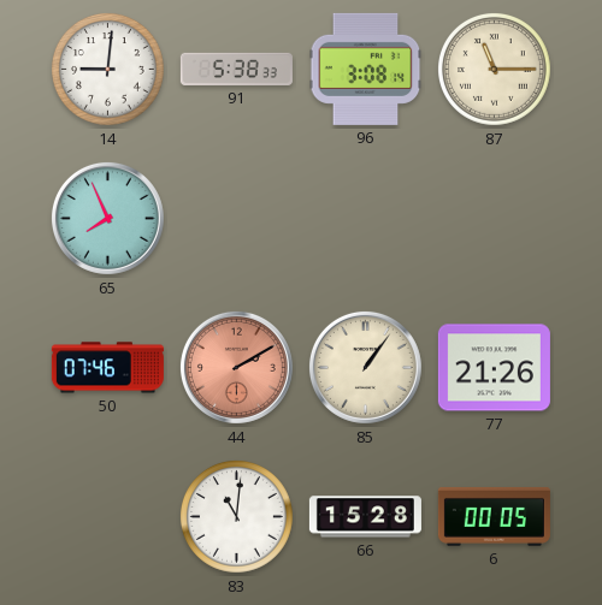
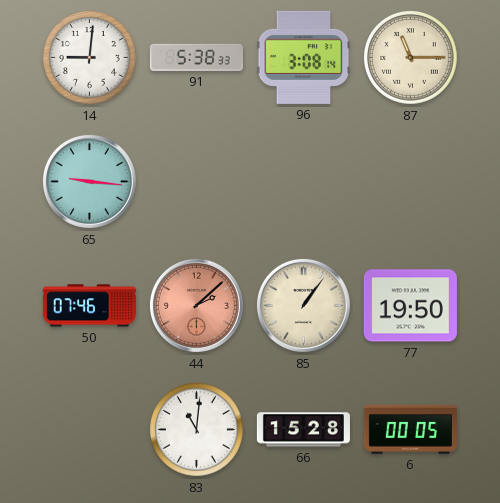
65: 7:56 -> 9:16
44: 2:10 -> 2:08
77: 21:26 -> 19:50
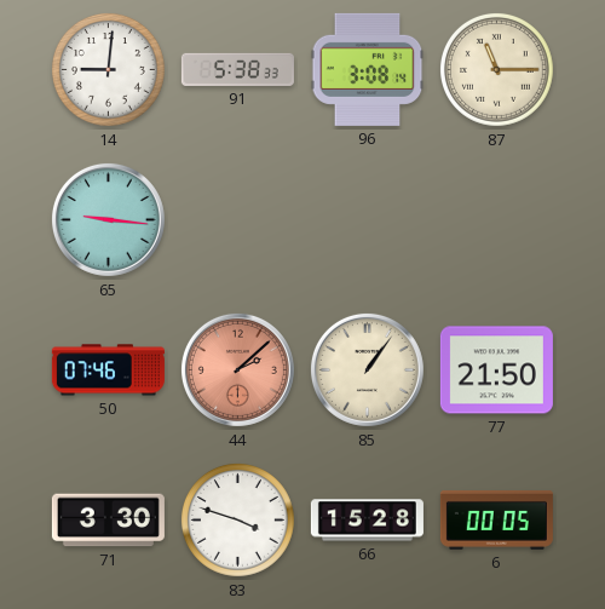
77: 19:50 -> 21:50
71: none -> 3:30
83: 11:01 -> 3:48
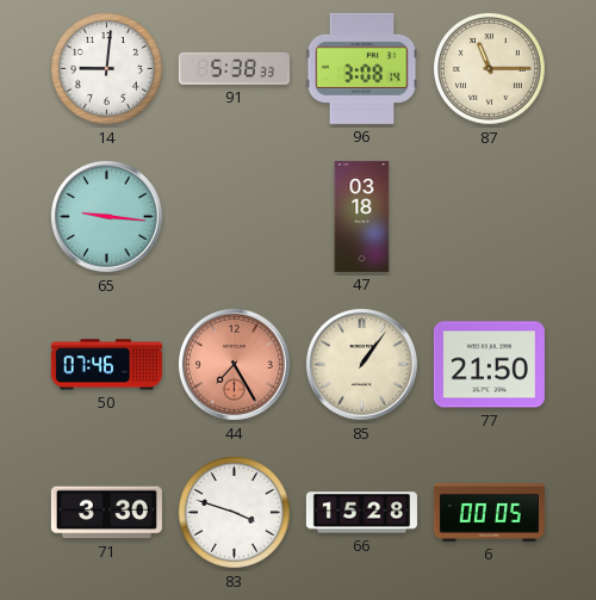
47: none -> 03:18
44: 2:08 -> 7:25
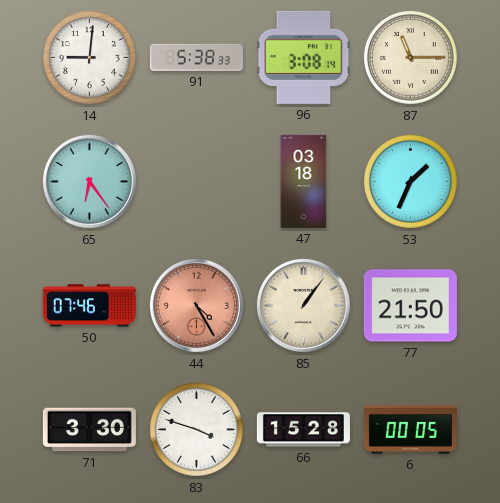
65: 9:16 -> 6:24
53: none -> 1:34
44: 7:25 -> 4:25
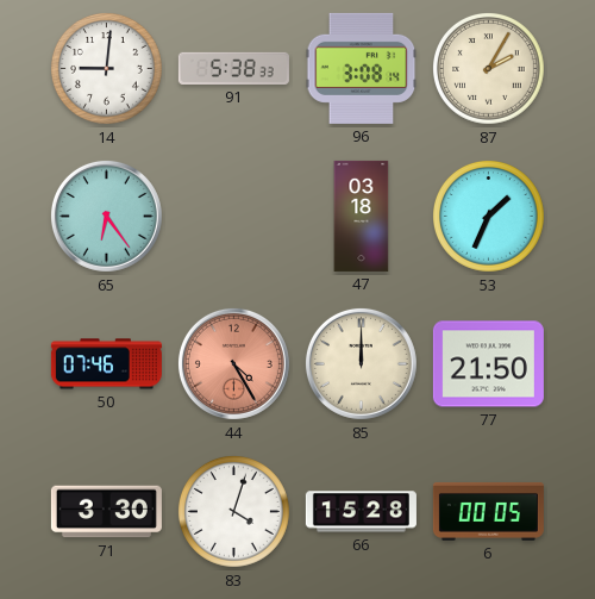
87: 11:15 -> 2:05
85: 1:06 -> 12:00
83: 3:48 -> 4:03
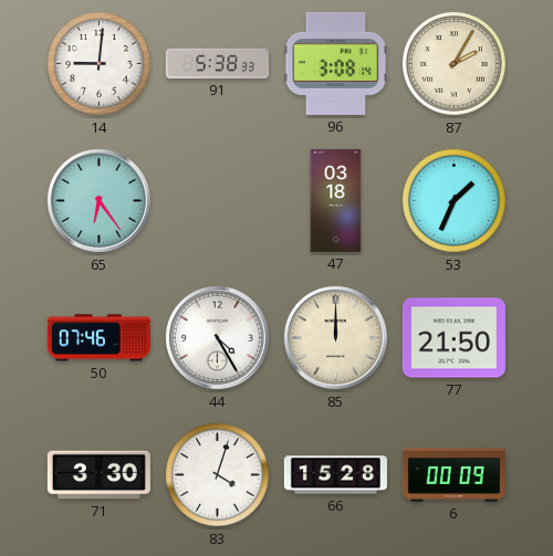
44 dial: salmon -> white
6: 00:05 -> 00:09
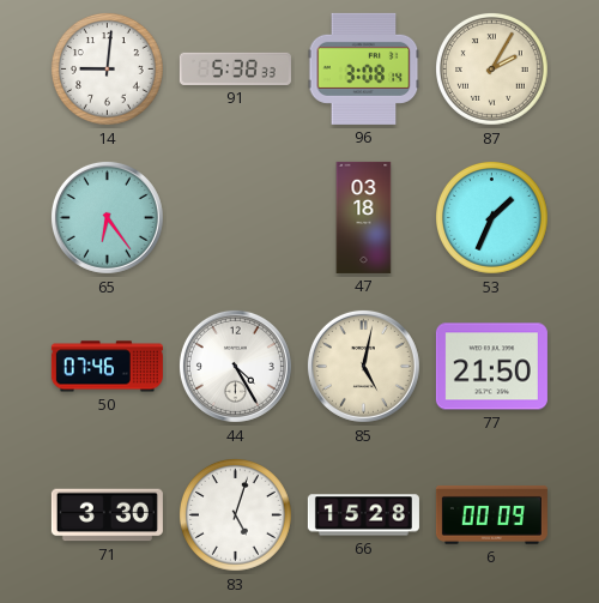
85: 12:00 -> 5:02
83: 4:03 -> 5:03
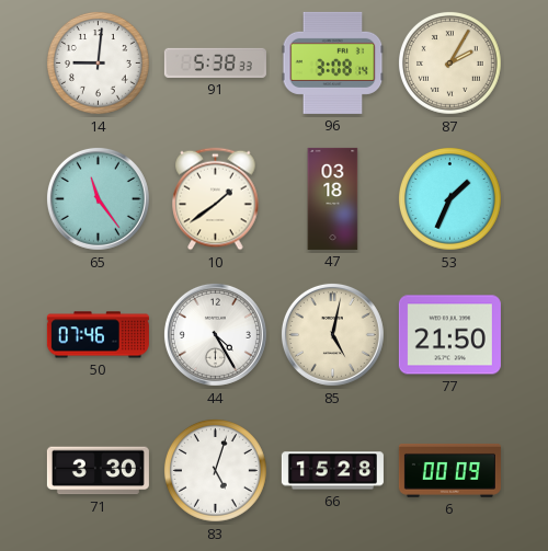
65: 6:24 -> 11:24
10: none -> 1:39
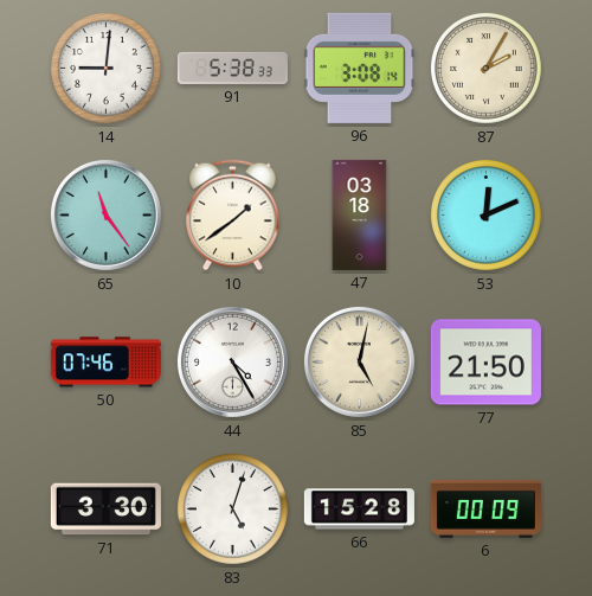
53: 1:34 -> 12:11
